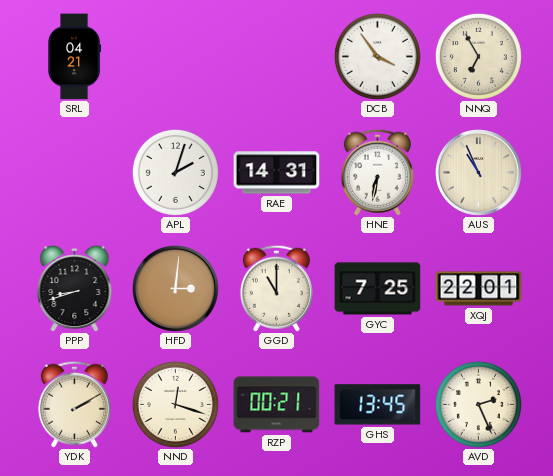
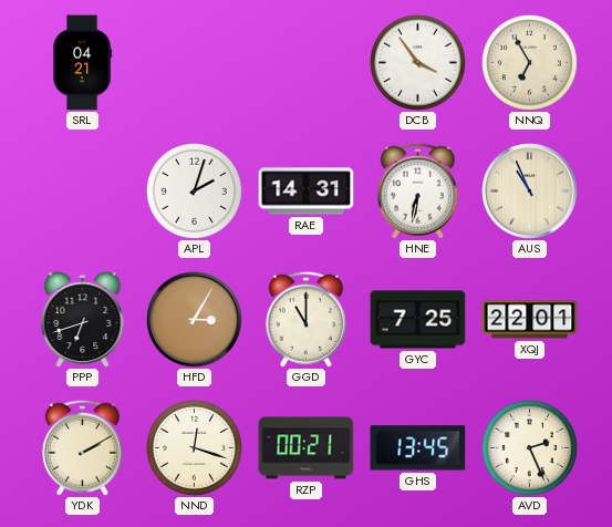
PPP: 8:42 -> 6:42
HFD: 3:01 -> 3:05
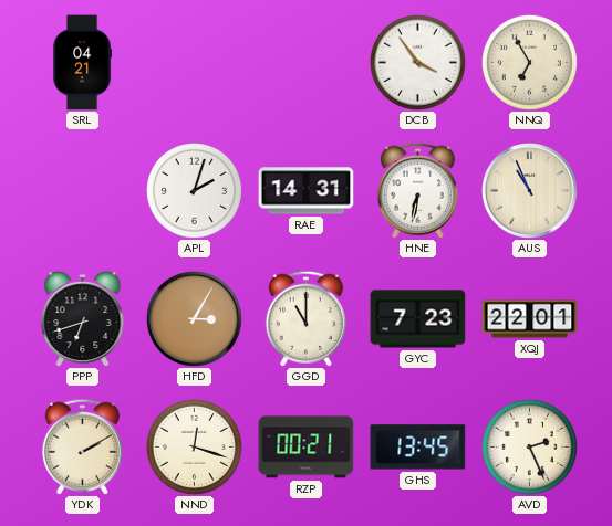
GYC: 7:25 -> 7:23
